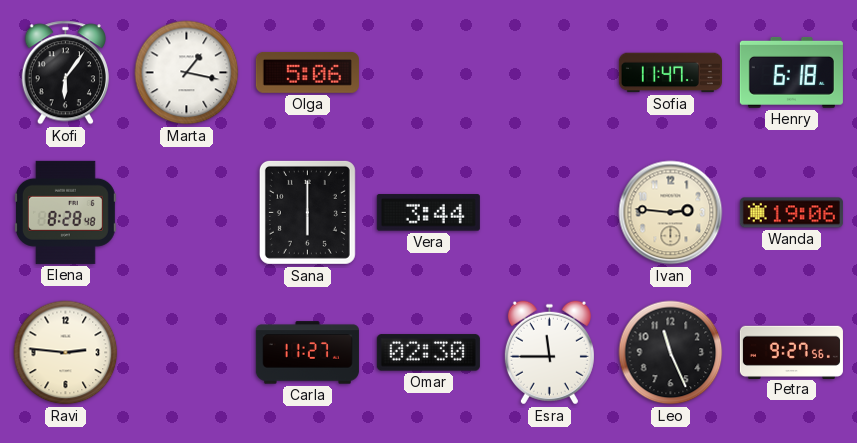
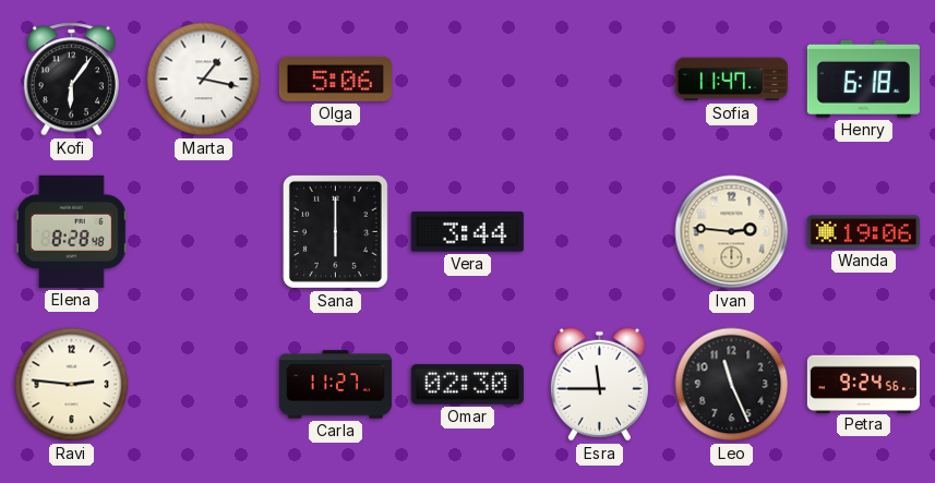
Petra: 9:27 -> 9:24
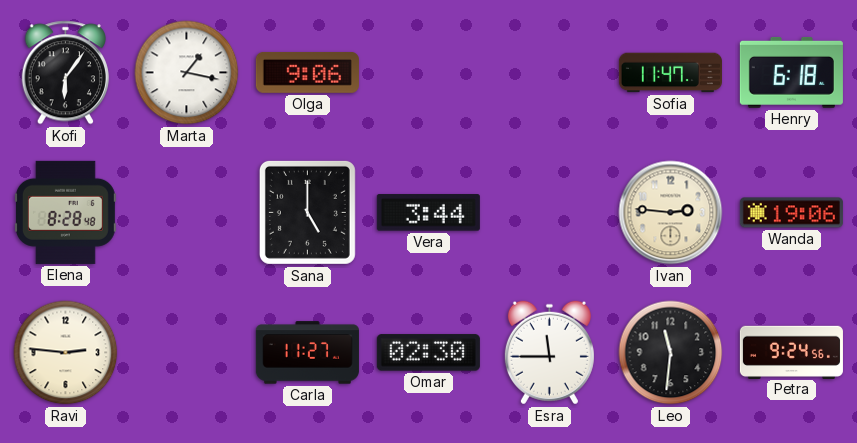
Olga: 5:06 -> 9:06
Sana: 6:00 -> 5:00
Leo: 11:26 -> 11:31
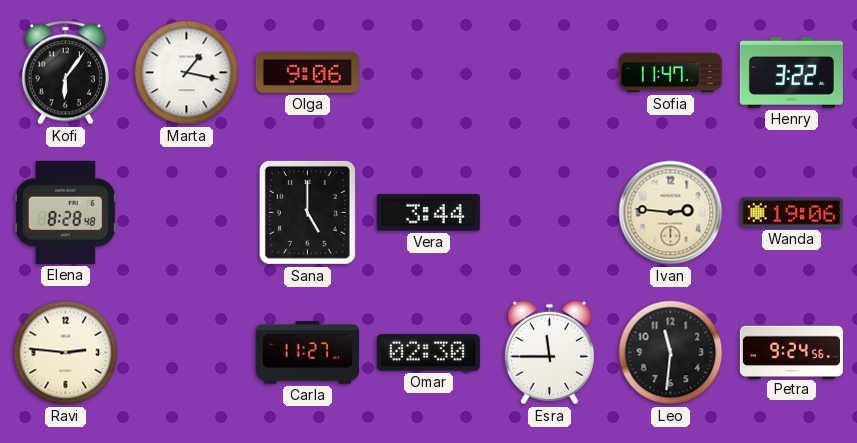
Henry: 6:18 -> 3:22
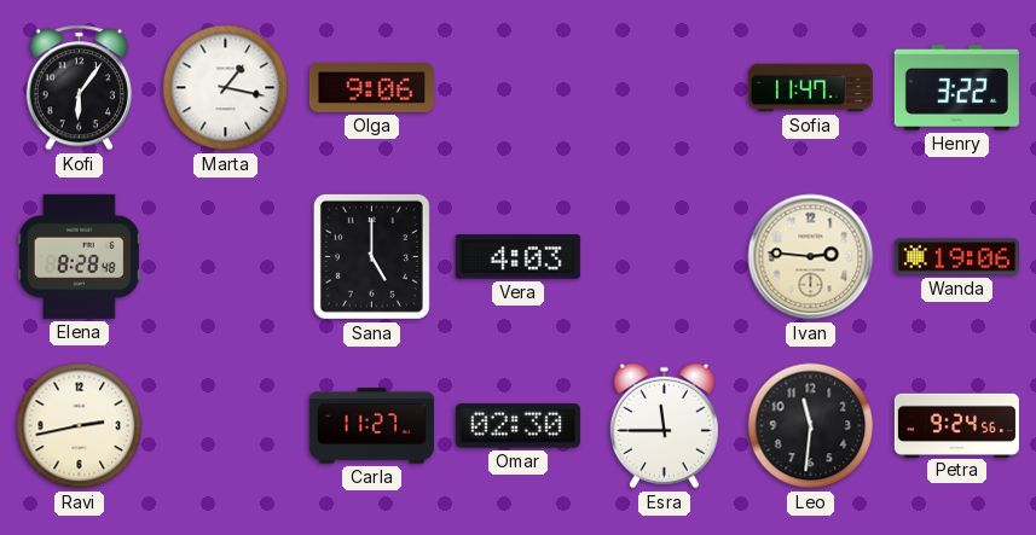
Vera: 3:44 -> 4:03
Ravi: 2:46 -> 2:43
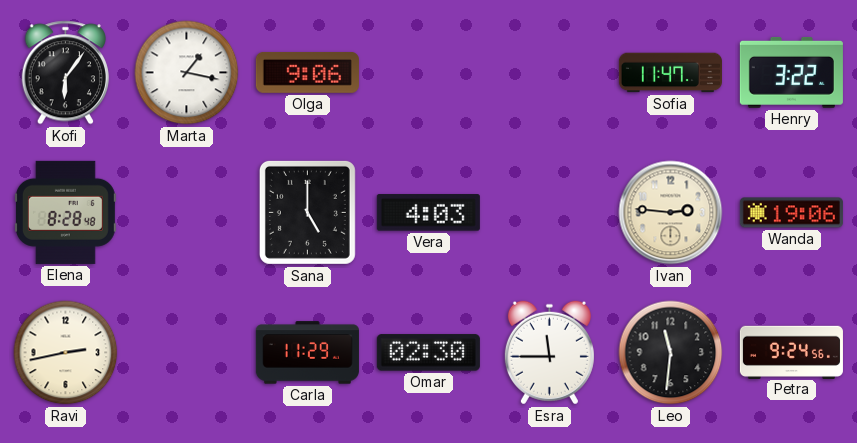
Carla: 11:27 -> 11:29
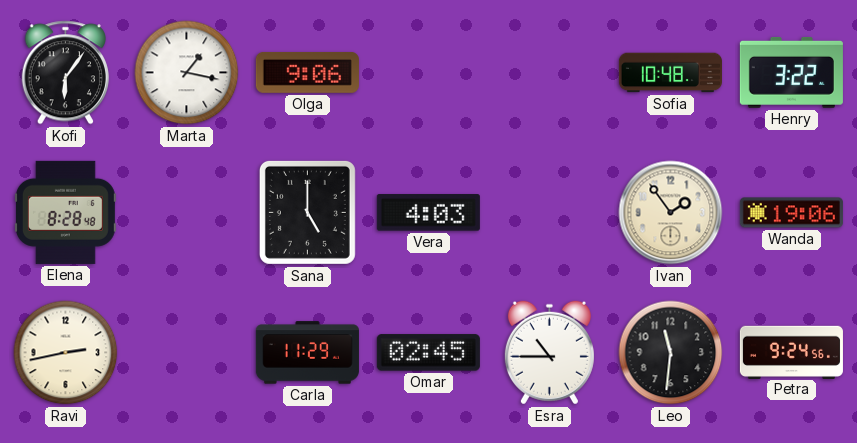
Sofia: 11:47 -> 10:48
Ivan: 2:46 -> 1:54
Omar: 02:30 -> 02:45
Esra: 11:45 -> 10:45
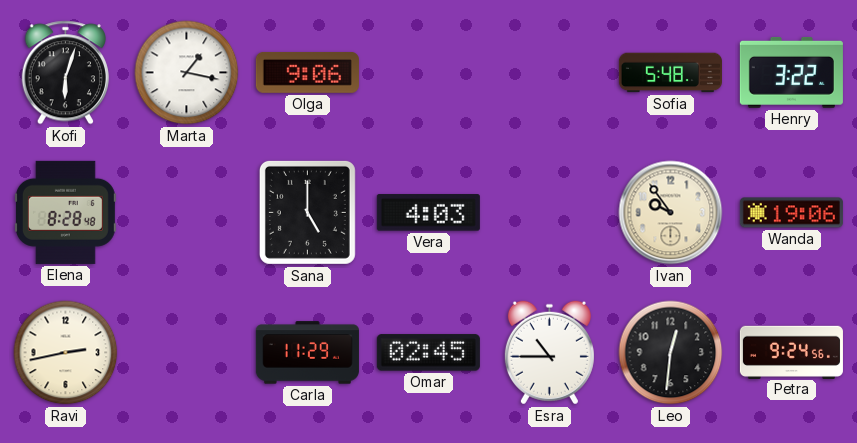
Kofi: 6:06 -> 6:03
Sofia: 10:48 -> 5:48
Ivan: 1:54 -> 9:54
Leo: 11:31 -> 12:31
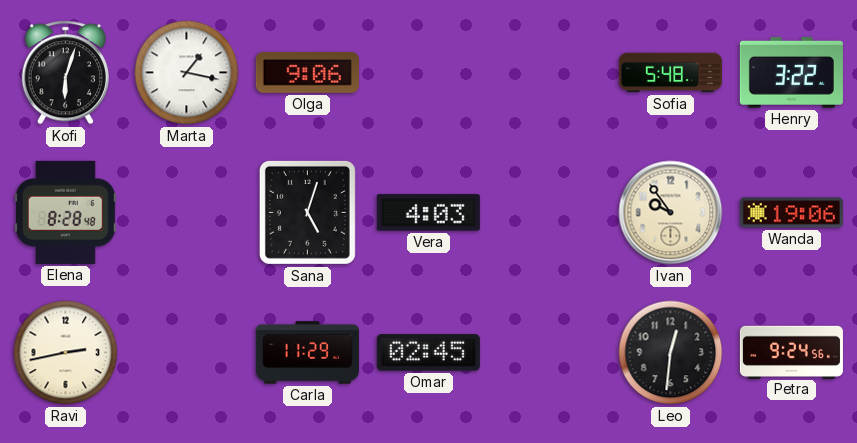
Sana: 5:00 -> 5:03
Esra: 10:45 -> none
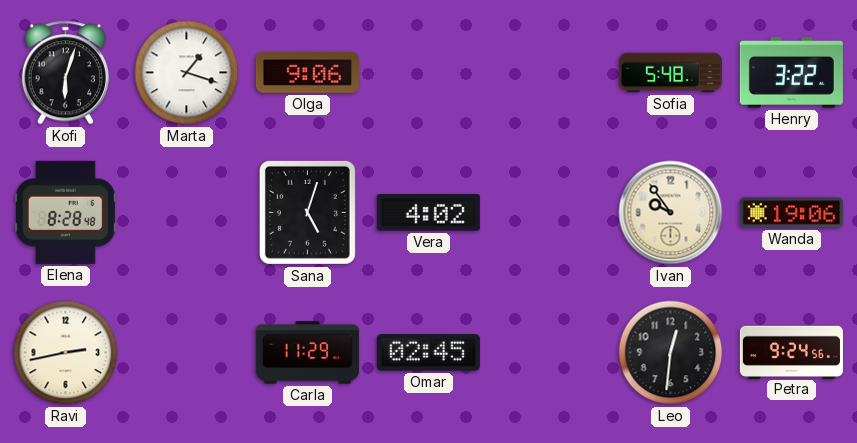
Marta: 1:17 -> 1:18
Vera: 4:03 -> 4:02
